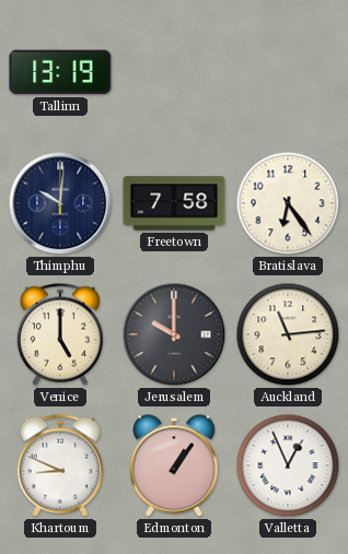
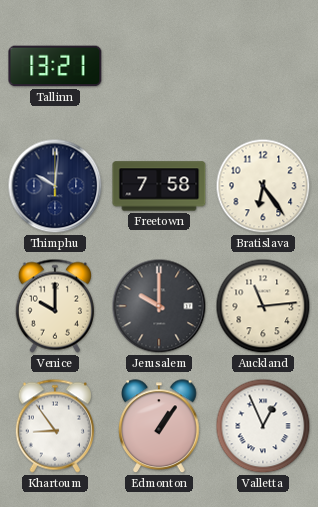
Tallinn: 13:19 -> 13:21
Venice: 5:00 -> 10:00
Khartoum: 8:49 -> 8:54
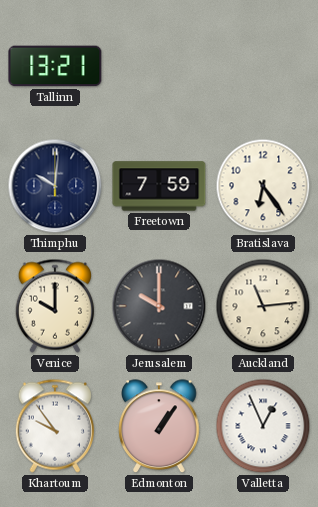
Freetown: 7:58 -> 7:59
Khartoum: 8:54 -> 9:54
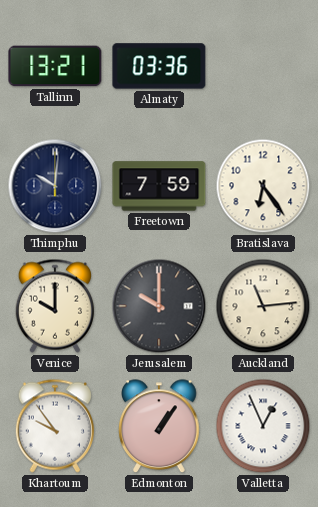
Almaty: none -> 03:36
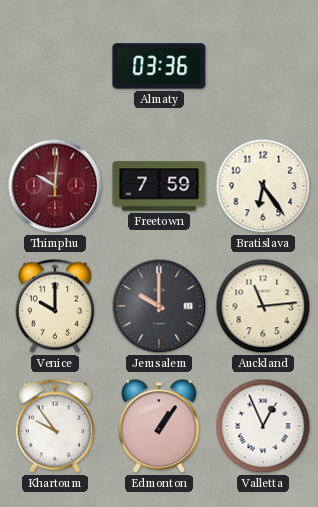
Tallinn: 13:21 -> none
Thimphu dial: navy -> burgundy
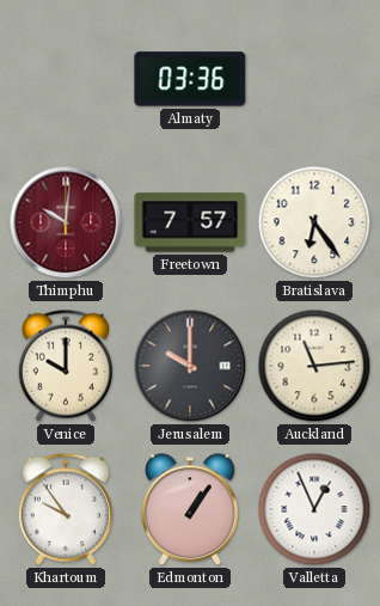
Freetown: 7:59 -> 7:57
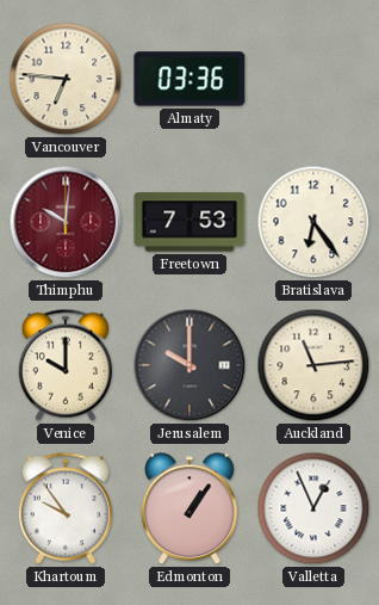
Vancouver: none -> 6:46
Freetown: 7:57 -> 7:53
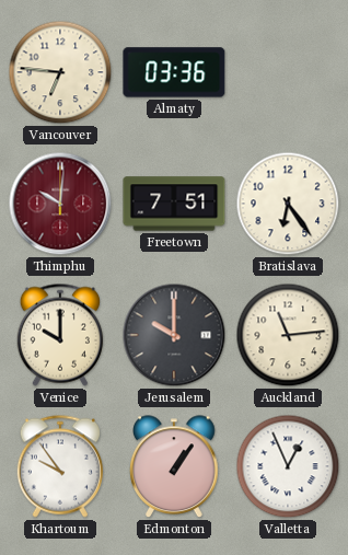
Freetown: 7:53 -> 7:51
